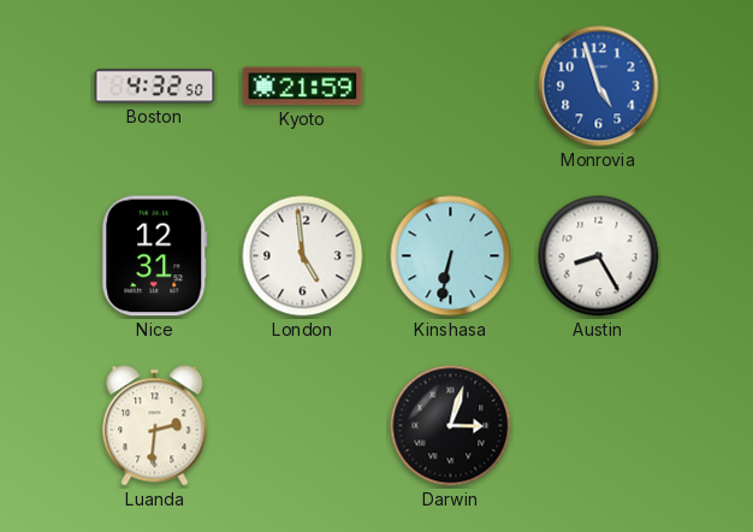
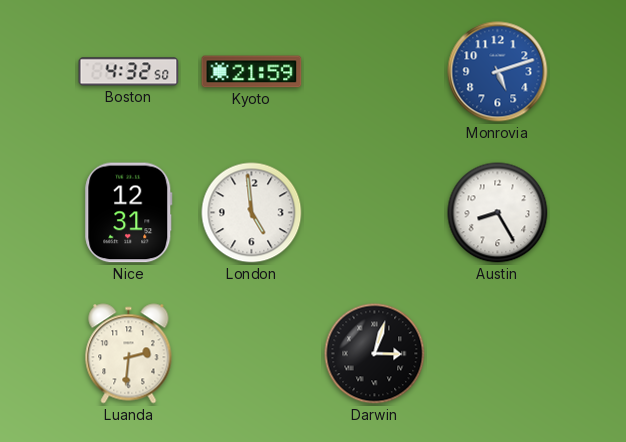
Monrovia: 4:57 -> 5:12
Kinshasa: 6:32 -> none
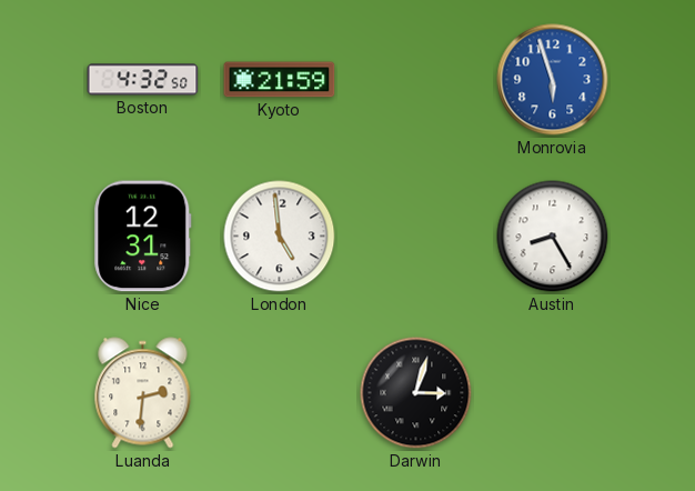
Monrovia: 5:12 -> 5:57
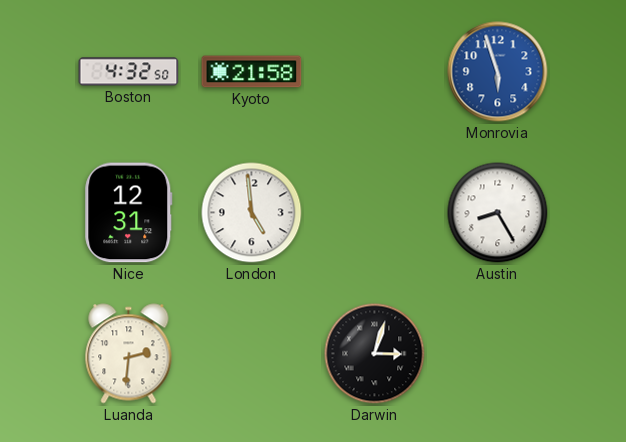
Kyoto: 21:59 -> 21:58
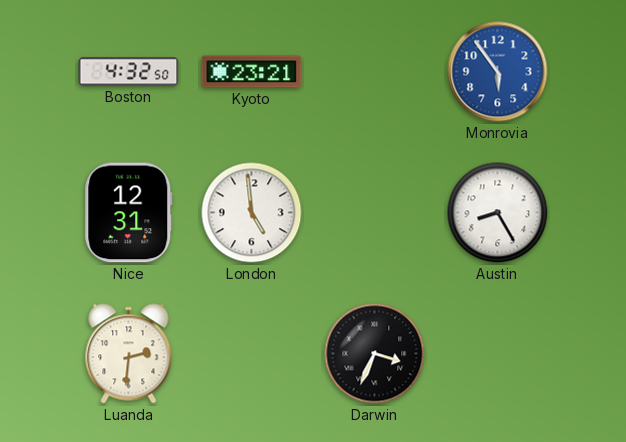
Kyoto: 21:58 -> 23:21
Monrovia: 5:57 -> 5:54
Darwin: 3:03 -> 3:34
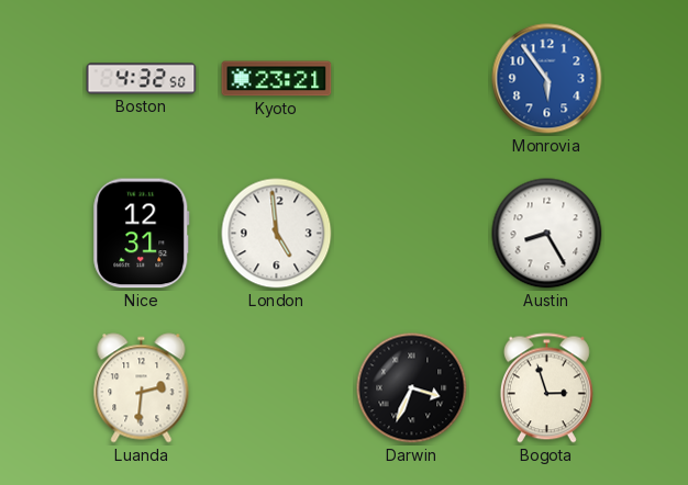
Bogota: none -> 2:57
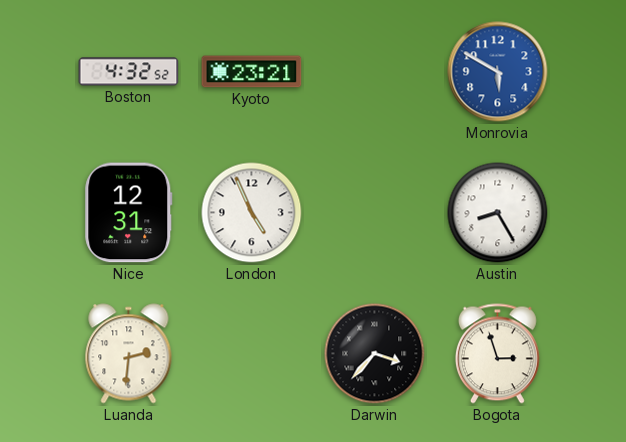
Boston: 4:32:50 -> 4:32:52
Monrovia: 5:54 -> 5:50
London: 4:59 -> 4:56
Darwin: 3:34 -> 3:37
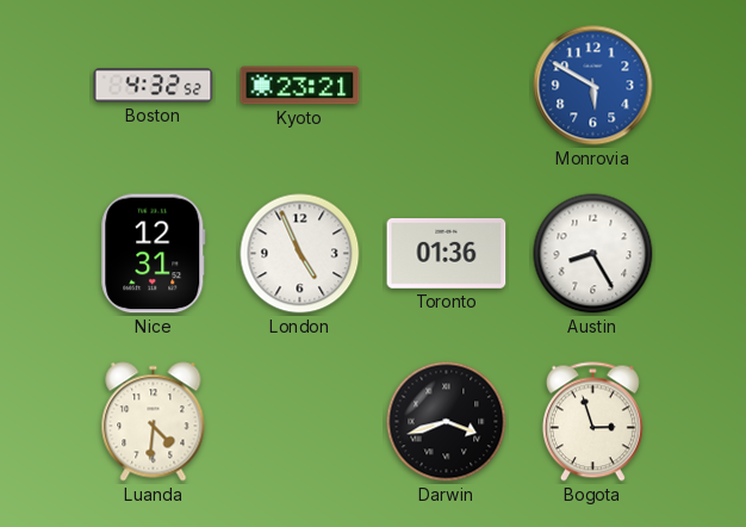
Toronto: none -> 01:36
Luanda: 2:31 -> 4:31
Darwin: 3:37 -> 3:42
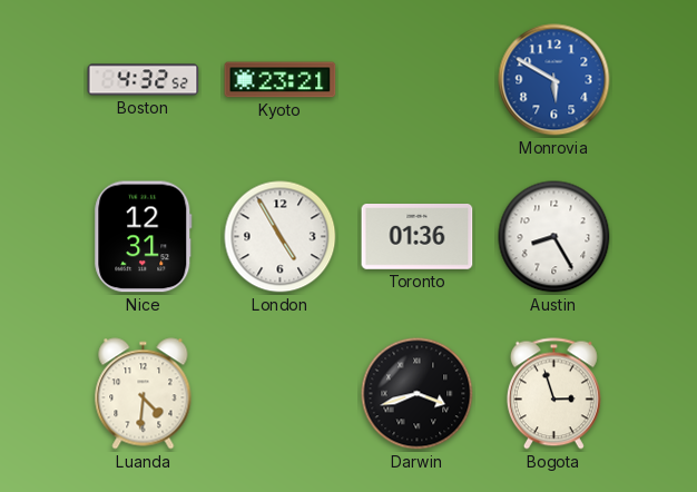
London: 4:56 -> 4:55
